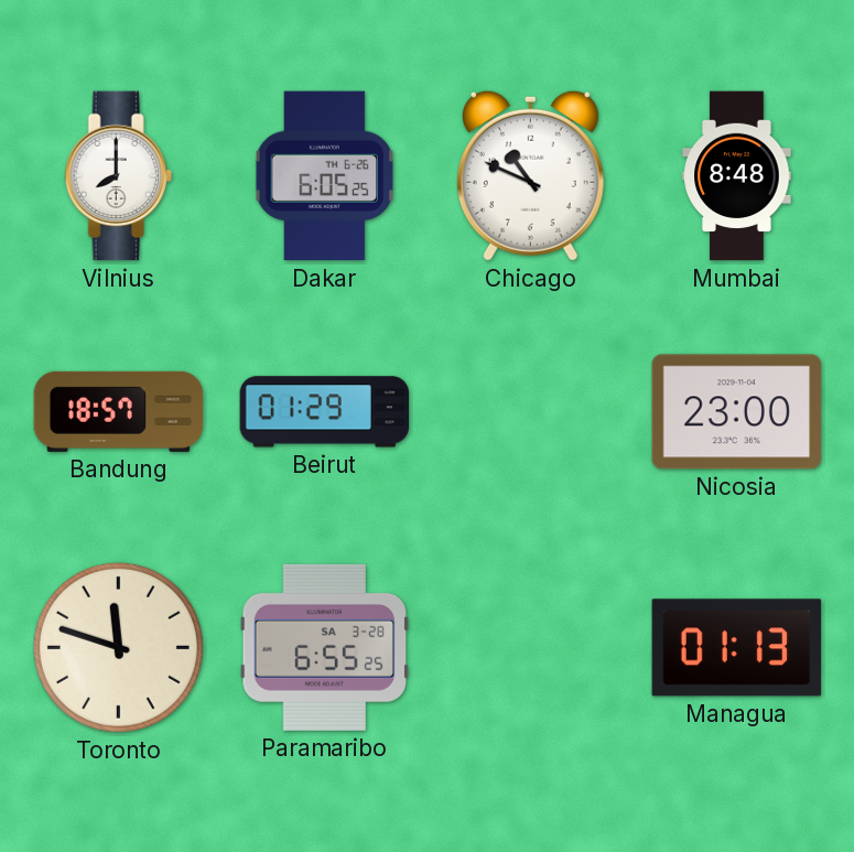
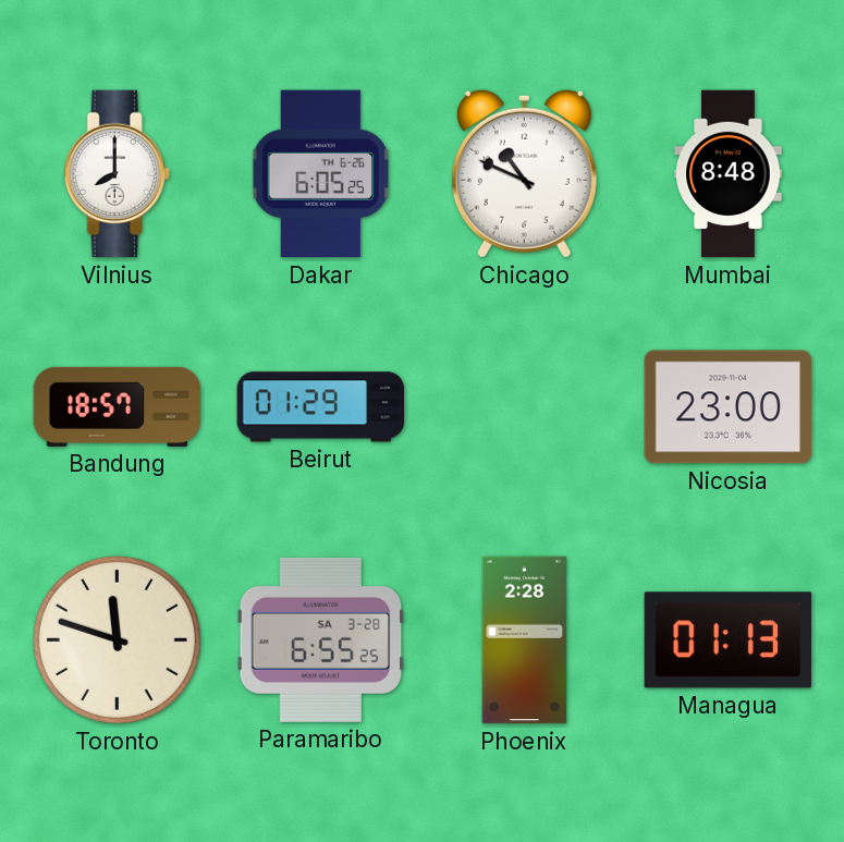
Phoenix: none -> 2:28
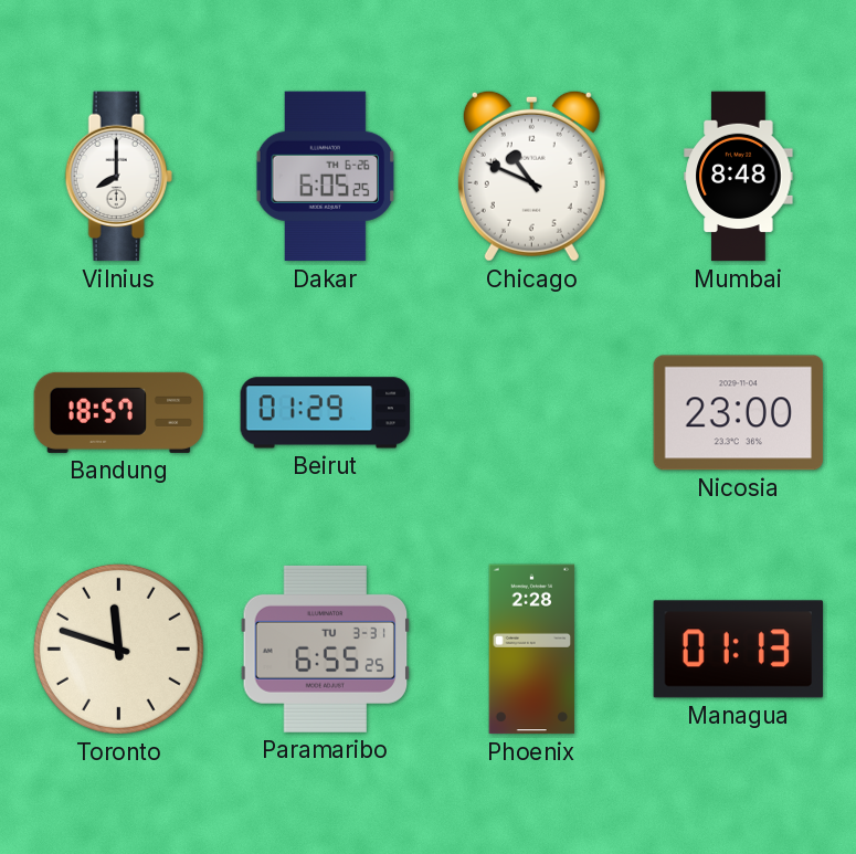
Paramaribo date: SA 3-28 -> TU 3-31
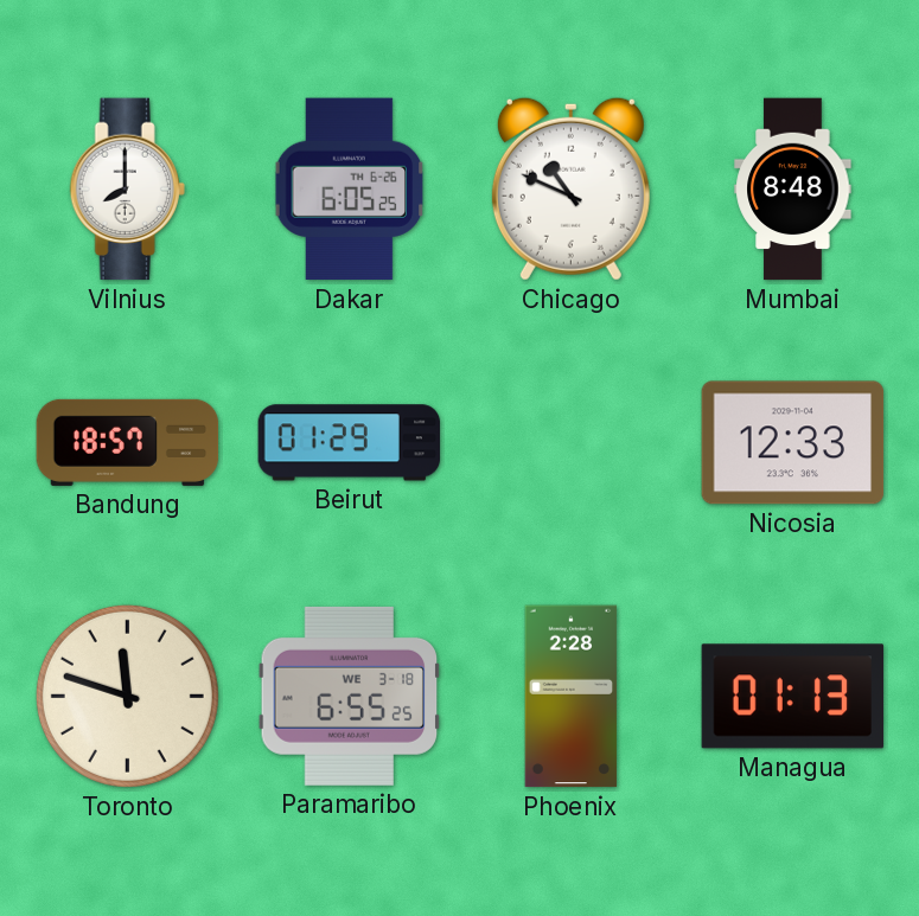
Nicosia: 23:00 -> 12:33
Paramaribo date: TU 3-31 -> WE 3-18
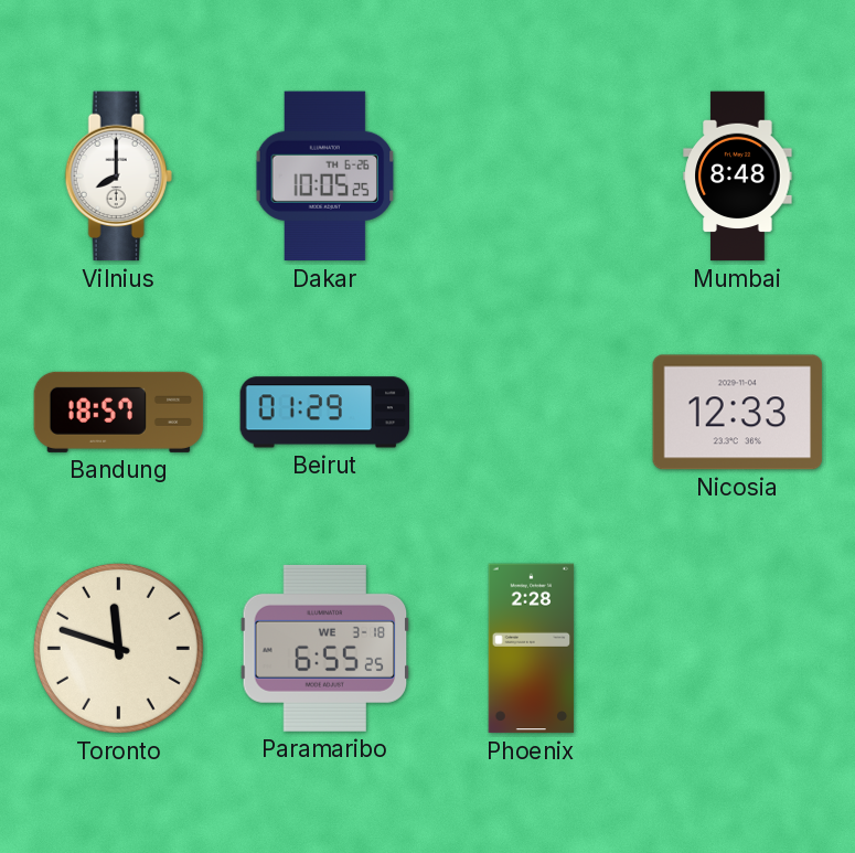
Dakar: 6:05 -> 10:05
Chicago: 10:49 -> none
Managua: 01:13 -> none
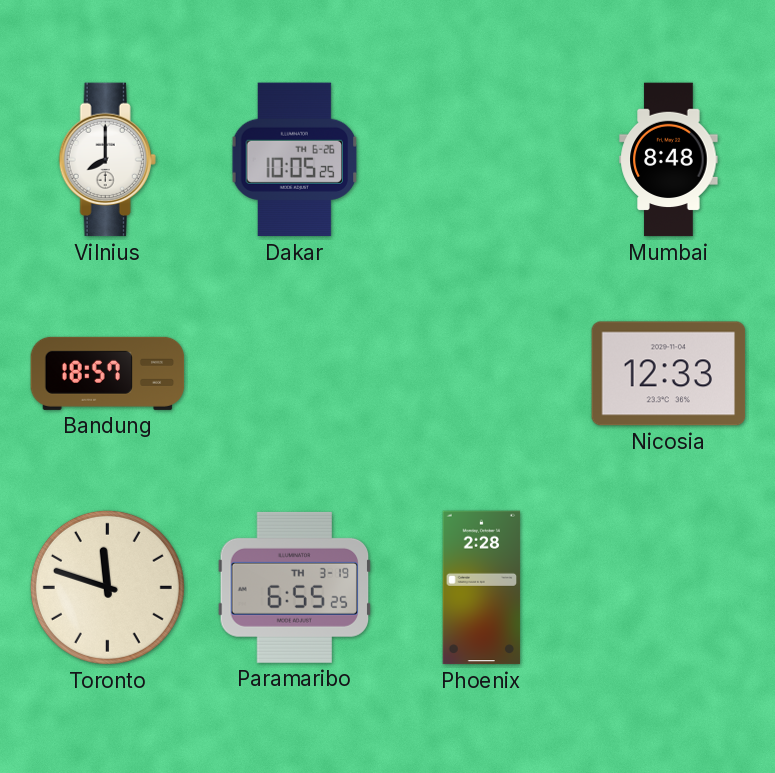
Beirut: 01:29 -> none
Paramaribo date: WE 3-18 -> TH 3-19
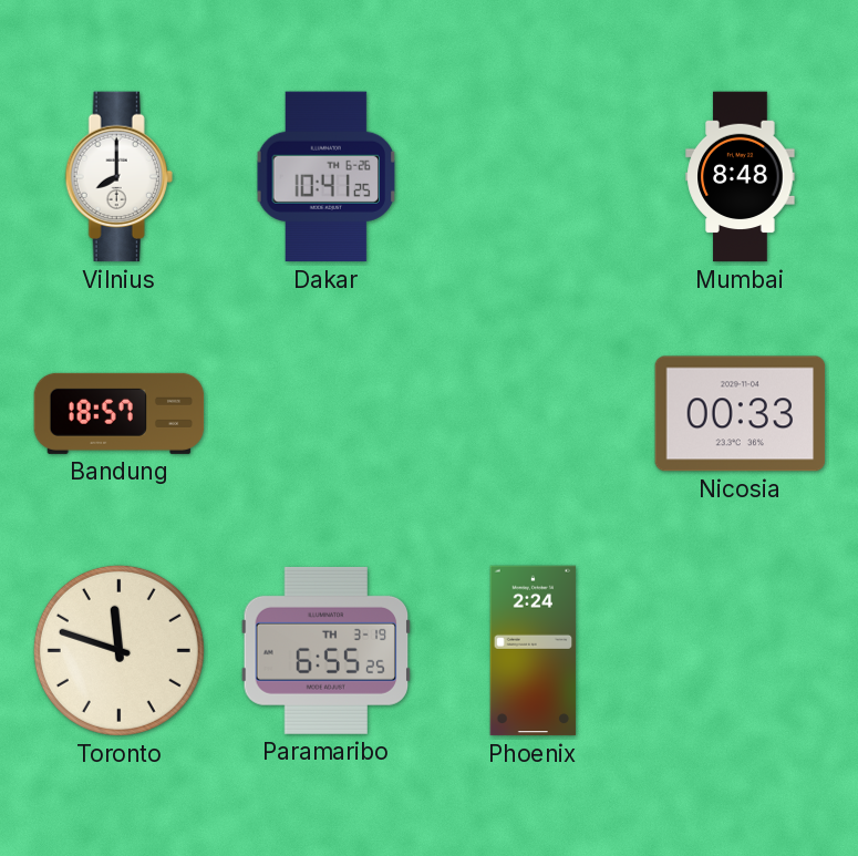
Dakar: 10:05 -> 10:41
Nicosia: 12:33 -> 00:33
Phoenix: 2:28 -> 2:24
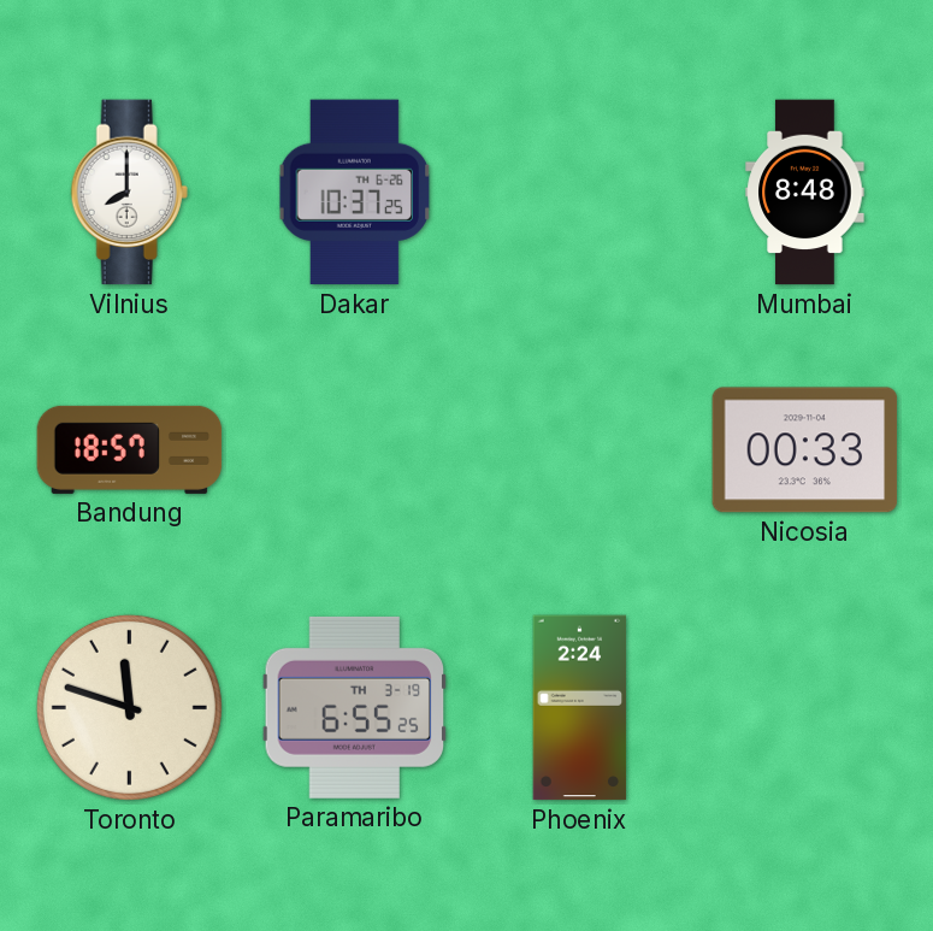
Dakar: 10:41 -> 10:37
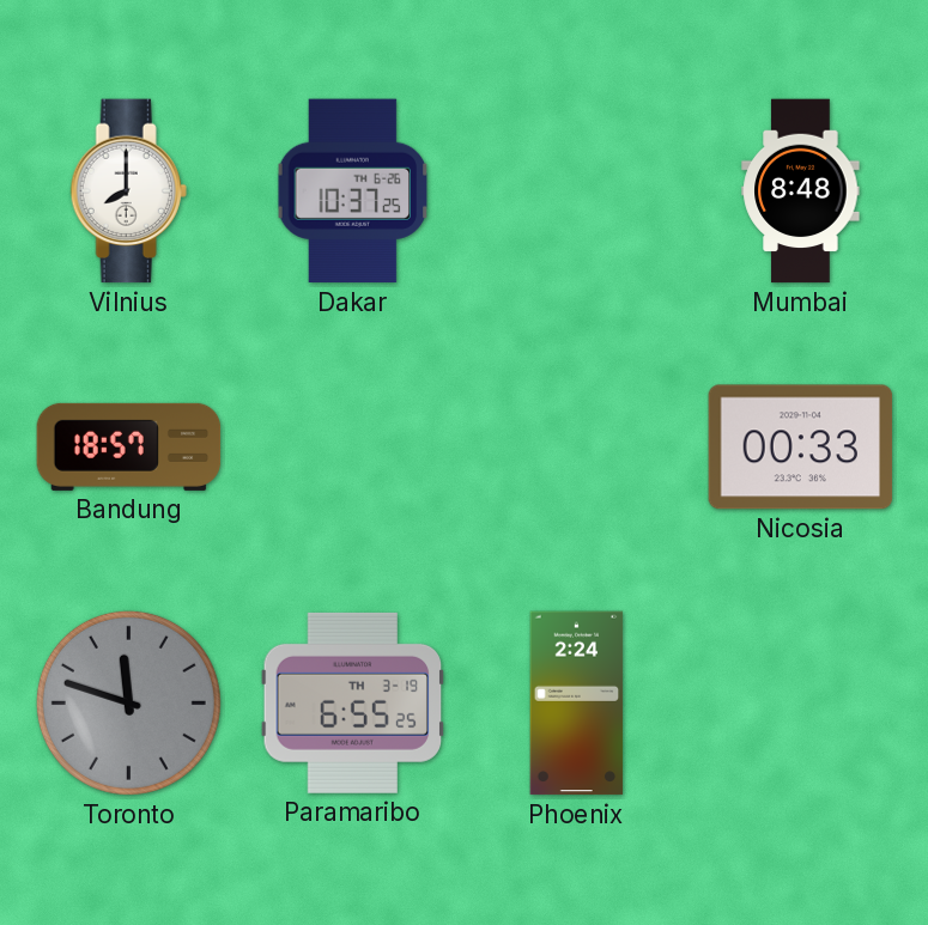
Toronto dial: cream -> grey
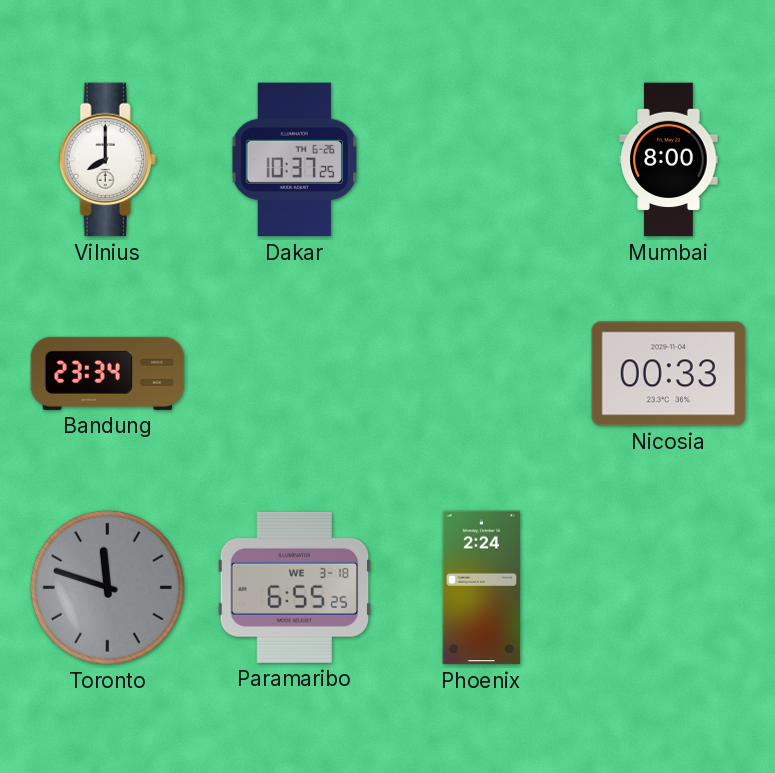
Mumbai: 8:48 -> 8:00
Bandung: 18:57 -> 23:34
Paramaribo date: TH 3-19 -> WE 3-18
